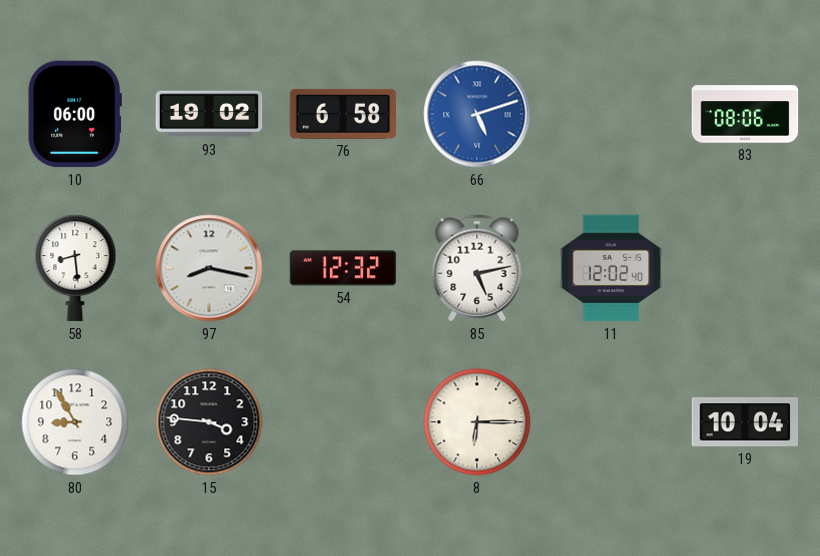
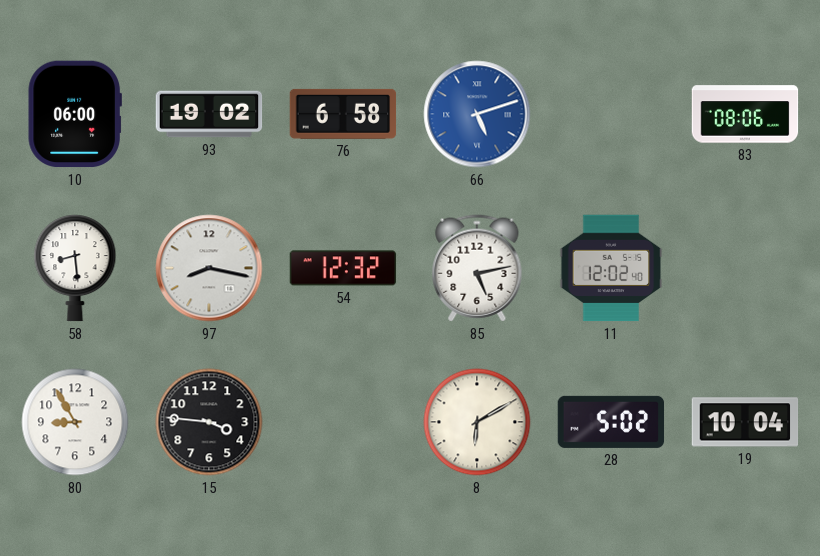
8: 6:15 -> 6:10
28: none -> 5:02
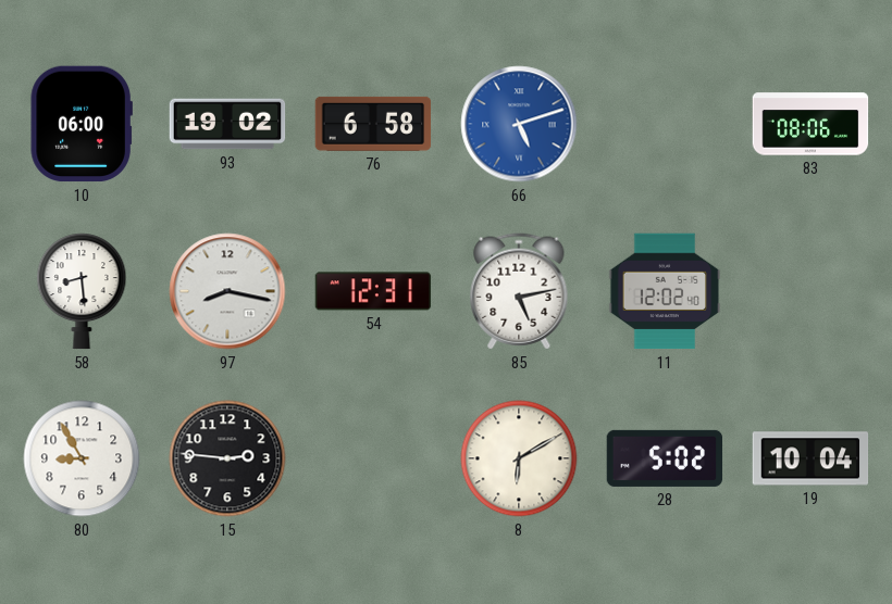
54: 12:32 -> 12:31
15: 3:46 -> 2:46
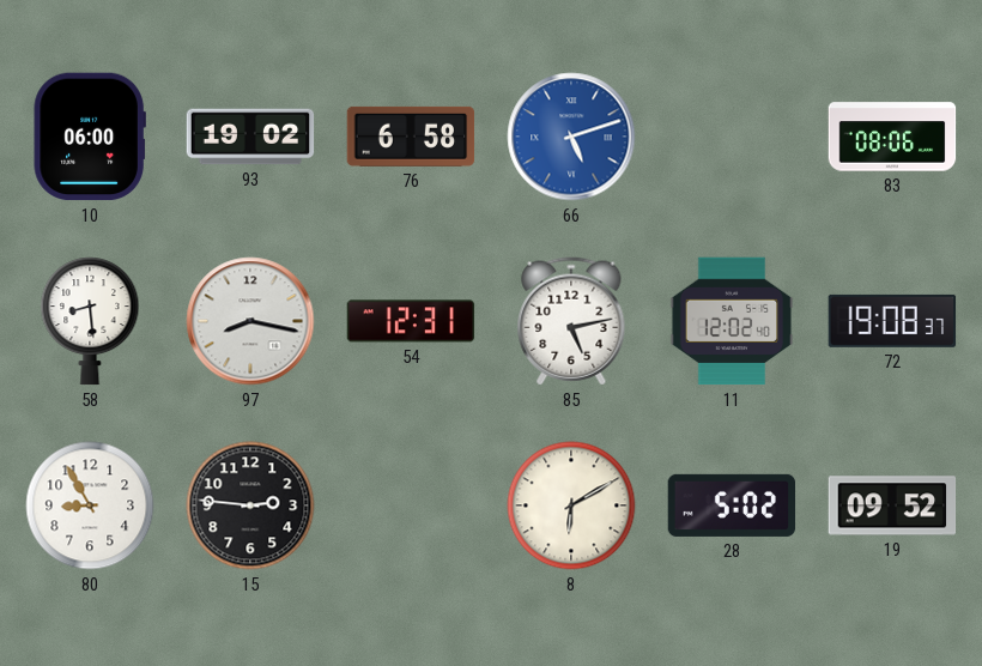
72: none -> 19:08
19: 10:04 -> 09:52
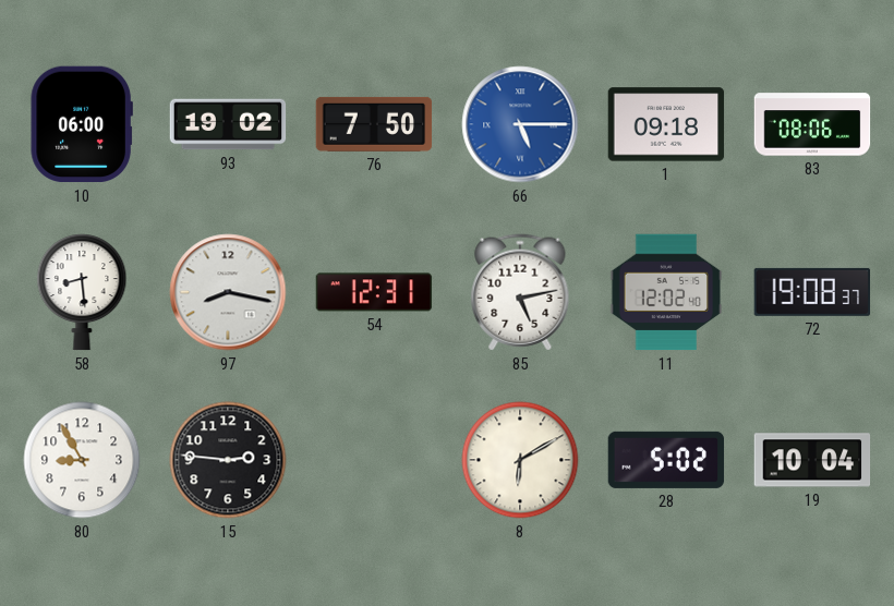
76: 6:58 -> 7:50
66: 5:12 -> 5:15
1: none -> 09:18
19: 09:52 -> 10:04
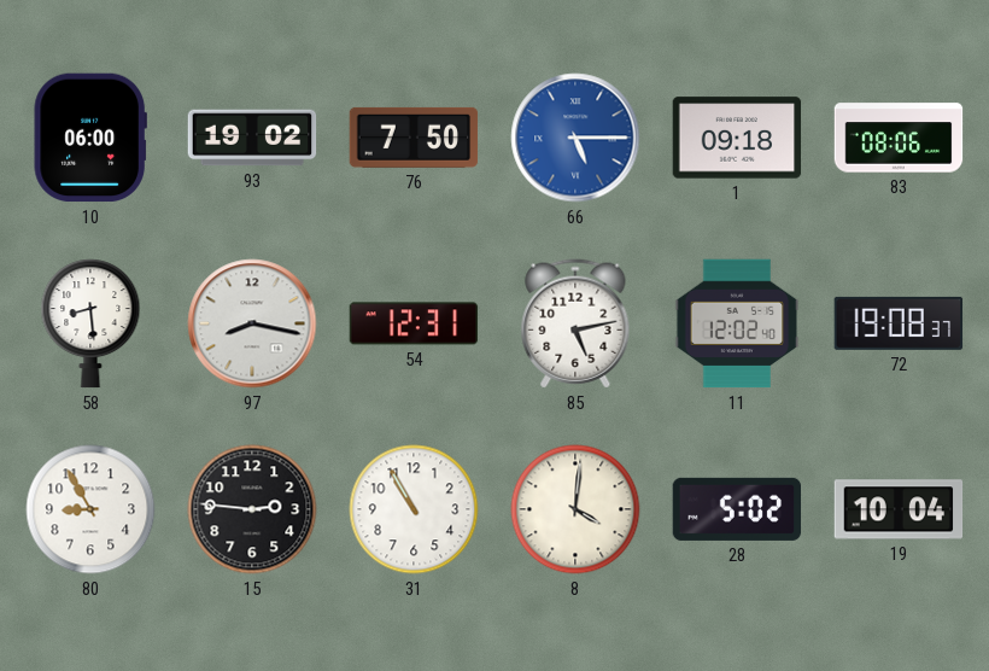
31: none -> 10:55
8: 6:10 -> 4:01
